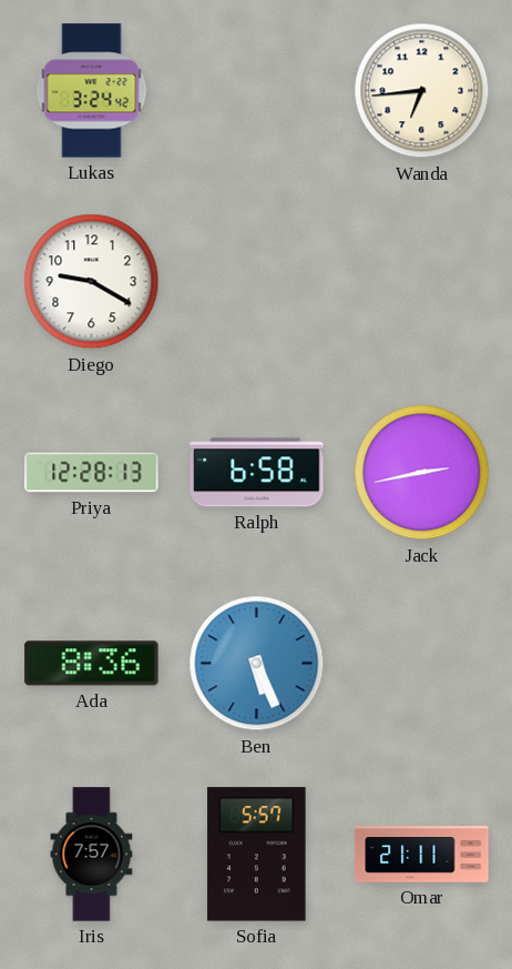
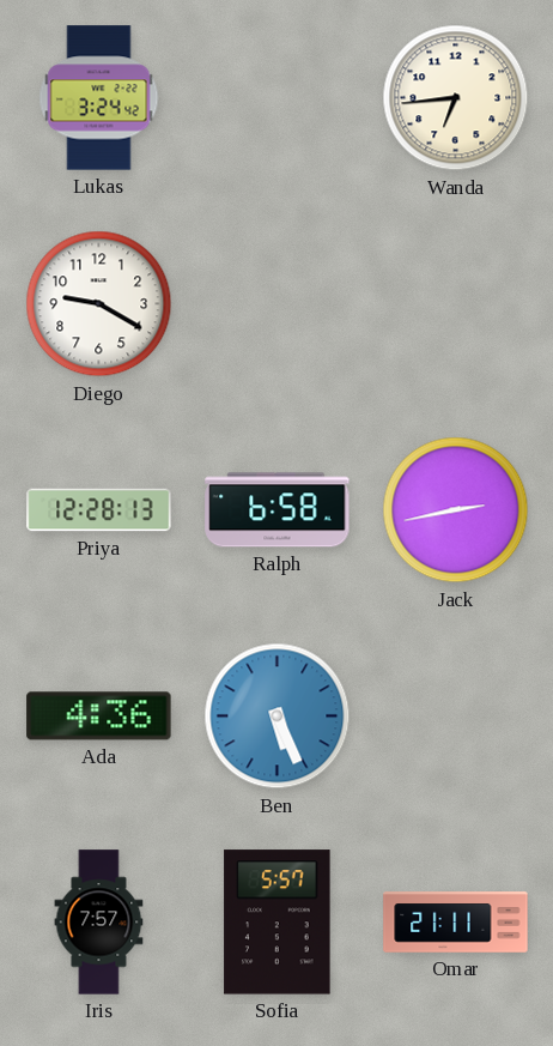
Ada: 8:36 -> 4:36
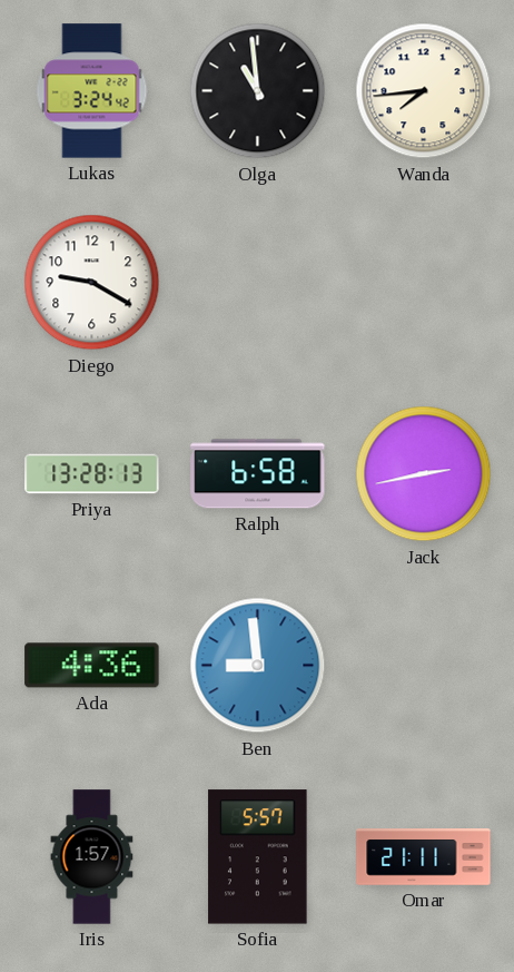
Olga: none -> 10:59
Wanda: 6:44 -> 7:44
Priya: 12:28 -> 13:28
Ben: 5:26 -> 8:59
Iris: 7:57 -> 1:57
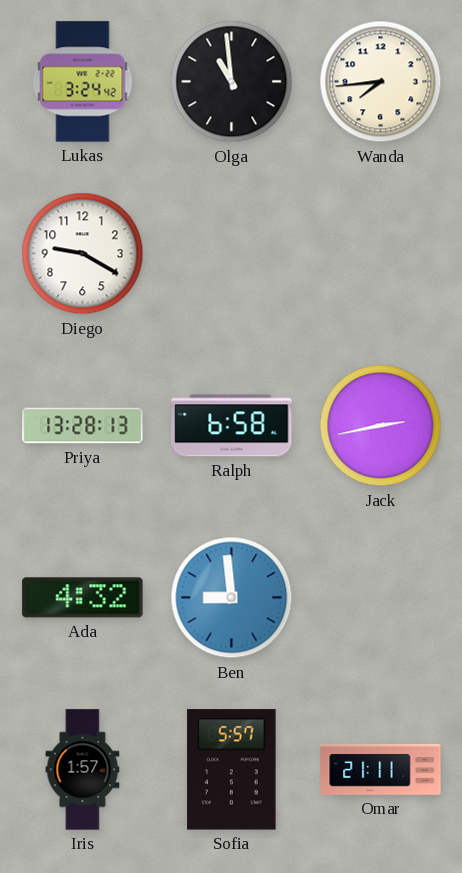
Ada: 4:36 -> 4:32
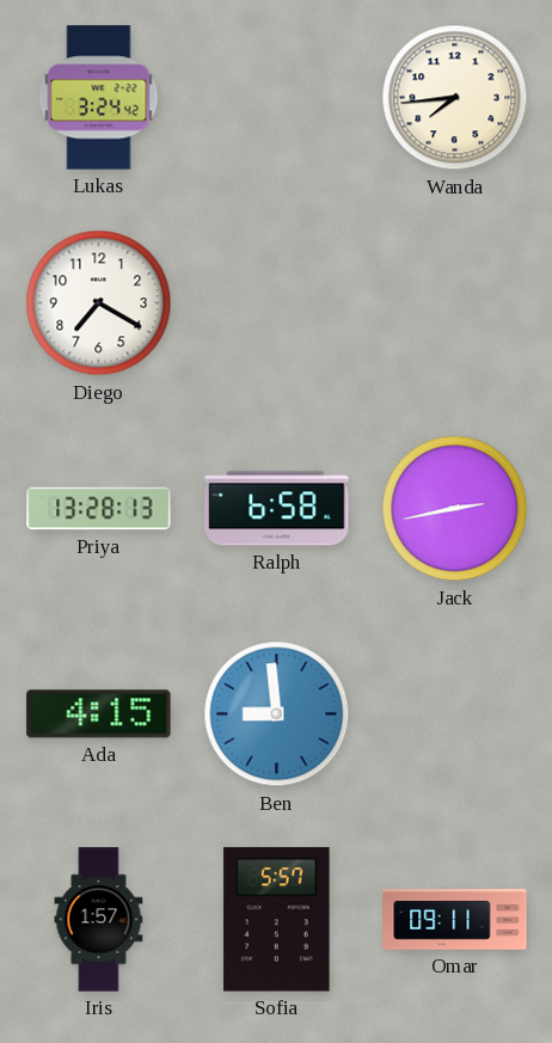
Olga: 10:59 -> none
Diego: 9:20 -> 7:20
Ada: 4:32 -> 4:15
Omar: 21:11 -> 09:11
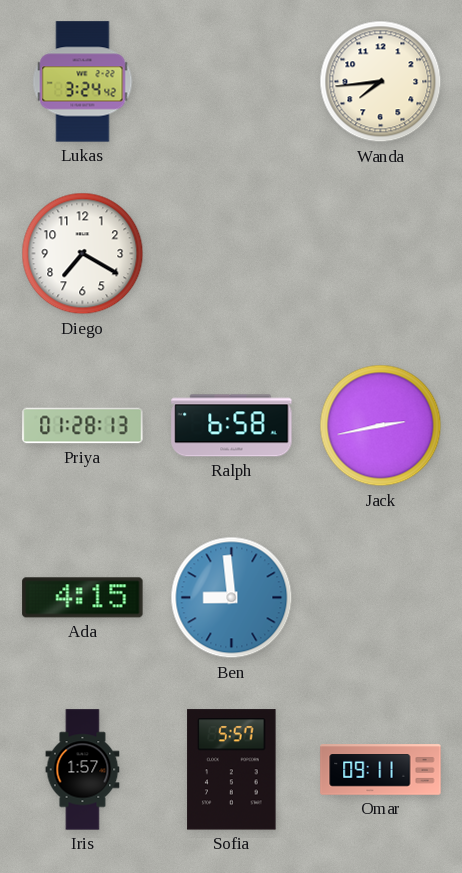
Priya: 13:28 -> 01:28
